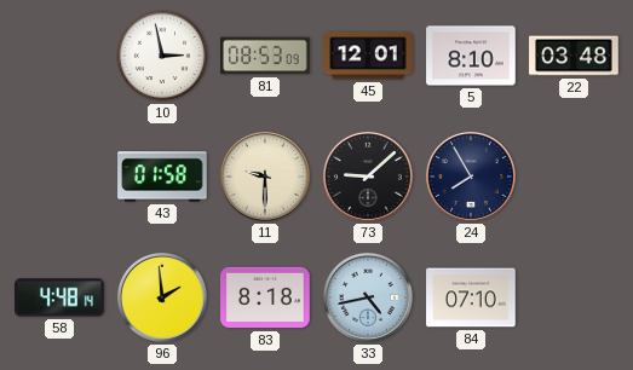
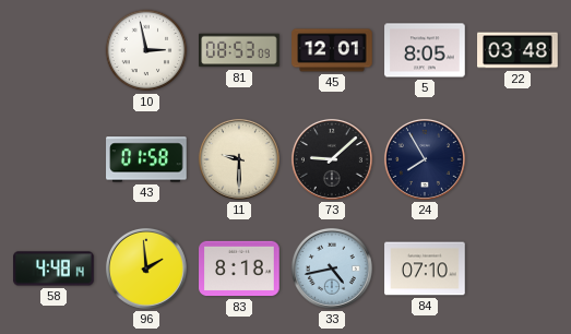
5: 8:10 -> 8:05
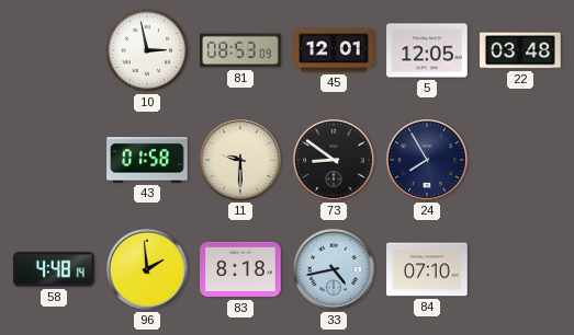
5: 8:05 -> 12:05
73: 9:08 -> 8:51
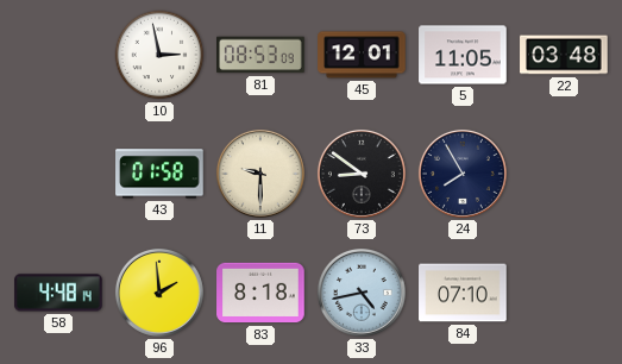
5: 12:05 -> 11:05
